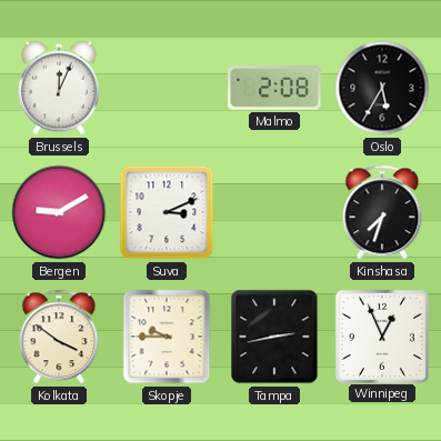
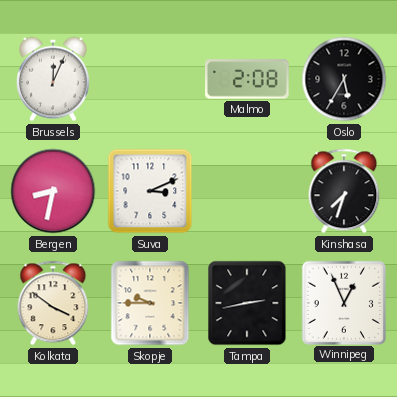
Bergen: 9:10 -> 8:32
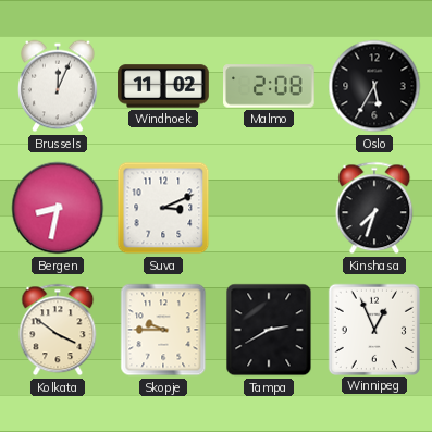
Windhoek: none -> 11:02
Tampa: 2:43 -> 2:40
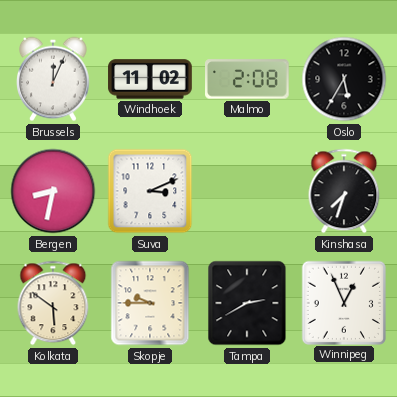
Kolkata: 3:51 -> 5:51
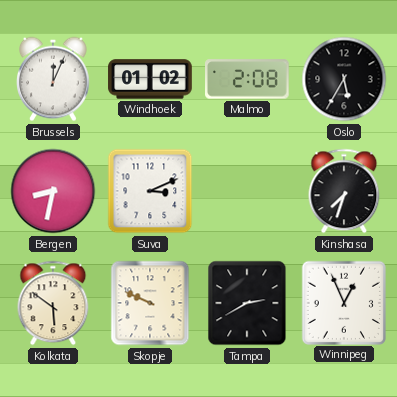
Windhoek: 11:02 -> 01:02
Skopje: 9:45 -> 9:49
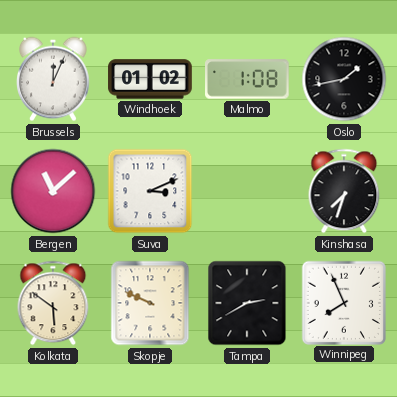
Malmo: 2:08 -> 1:08
Oslo: 5:35 -> 1:43
Bergen: 8:32 -> 11:08
Winnipeg: 12:56 -> 7:56
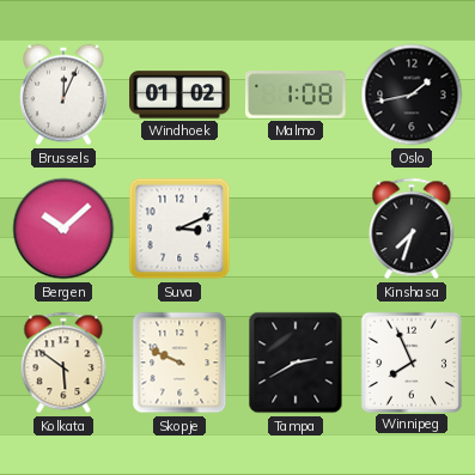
Bergen: 11:08 -> 10:08
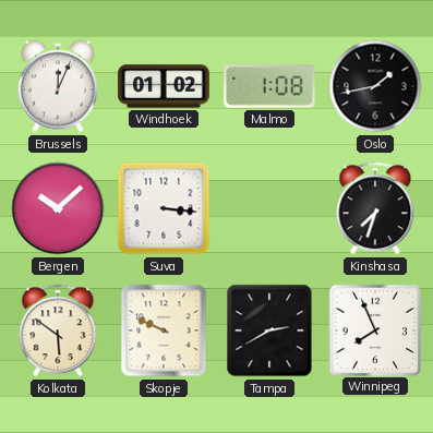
Suva: 3:11 -> 3:16
